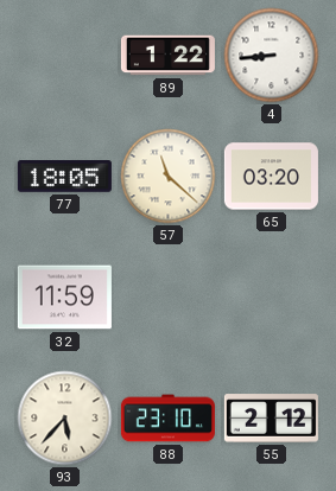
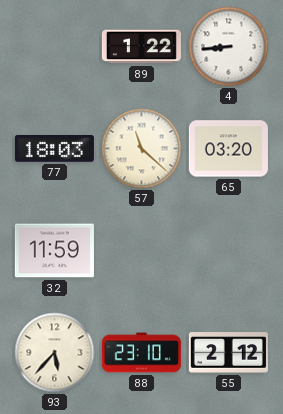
77: 18:05 -> 18:03
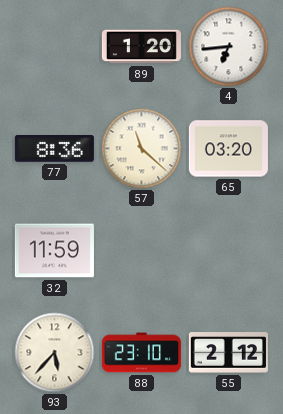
89: 1:22 -> 1:20
4: 8:44 -> 6:44
77: 18:03 -> 8:36
